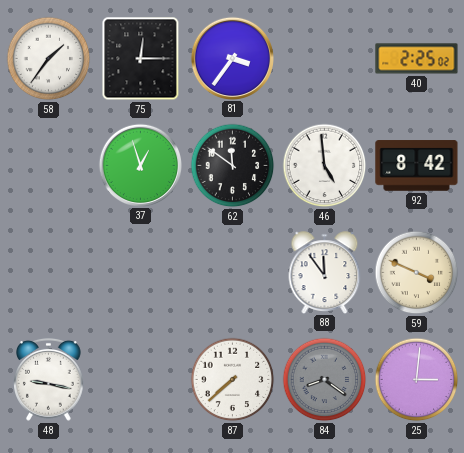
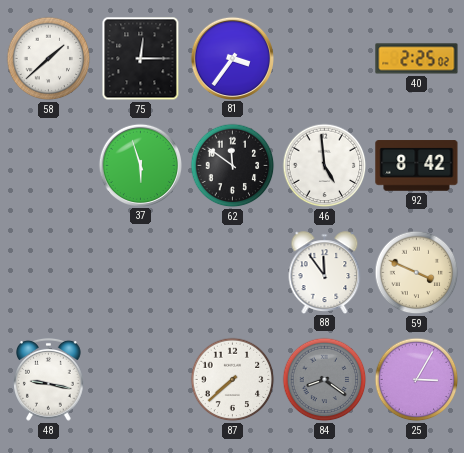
58: 1:36 -> 1:38
37: 12:57 -> 5:57
25: 3:01 -> 3:05
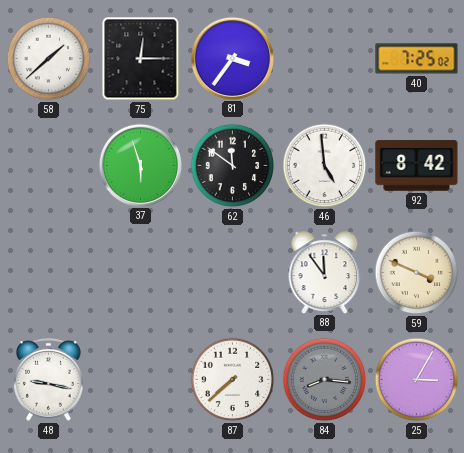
40: 2:25 -> 7:25
84: 8:21 -> 8:16
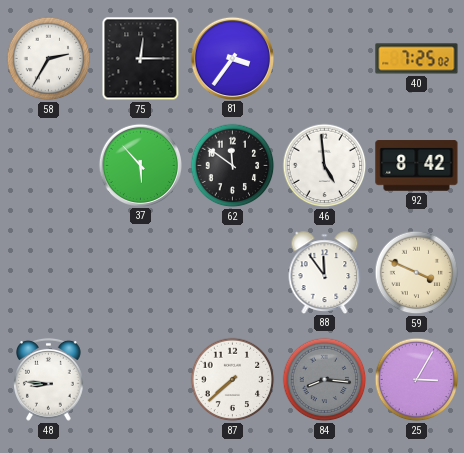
58: 1:38 -> 2:35
37: 5:57 -> 5:53
48: 9:17 -> 8:46
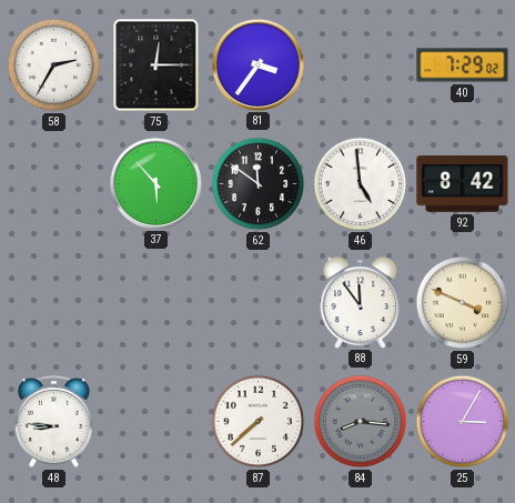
40: 7:25 -> 7:29
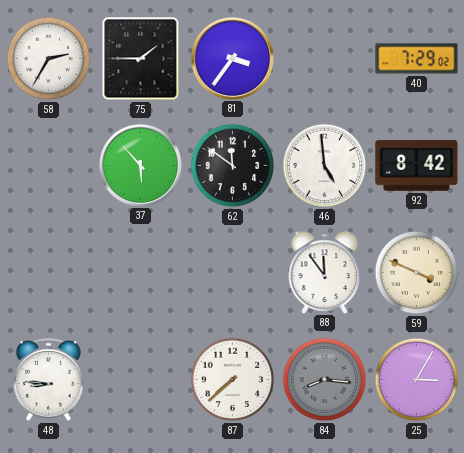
75: 12:15 -> 1:45
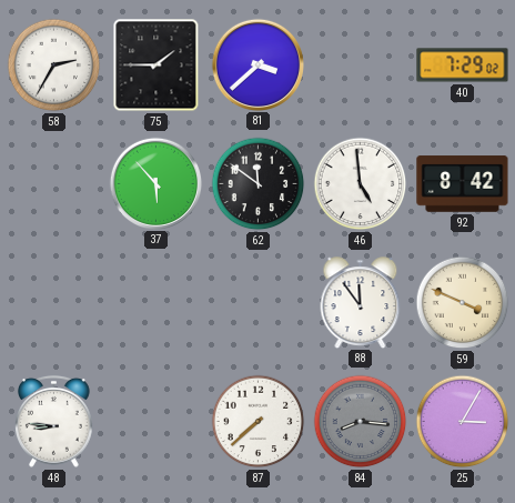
81: 3:36 -> 3:38
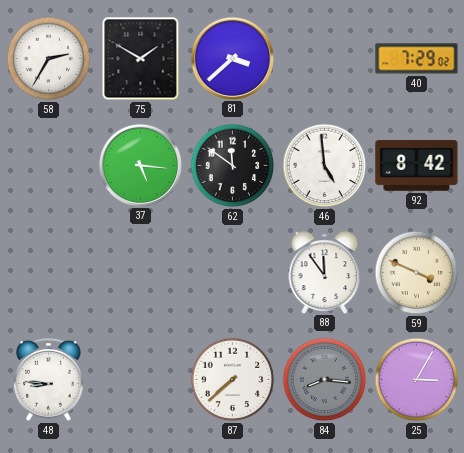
75: 1:45 -> 1:50
37: 5:53 -> 5:16
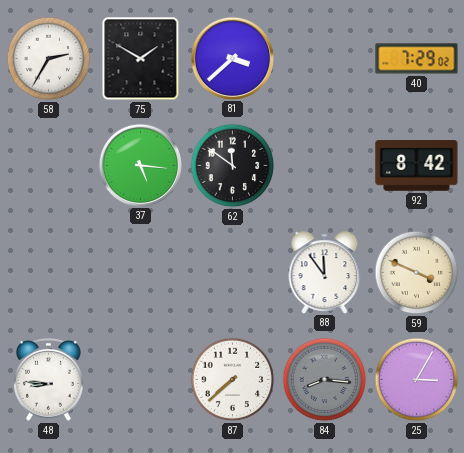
46: 4:59 -> none
